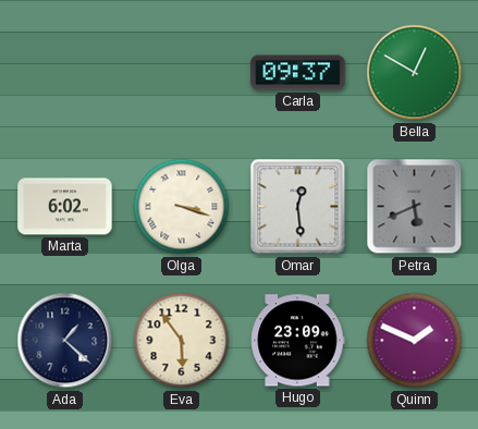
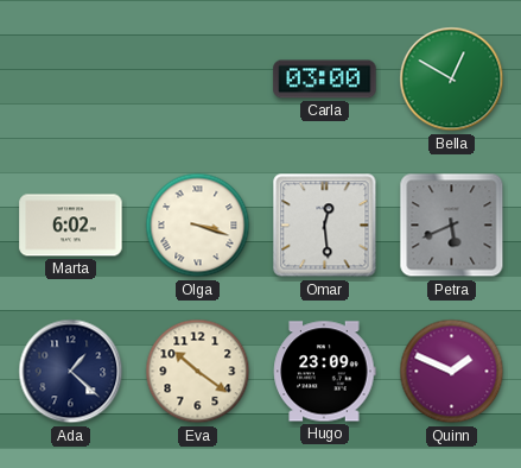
Carla: 09:37 -> 03:00
Eva: 5:54 -> 10:21
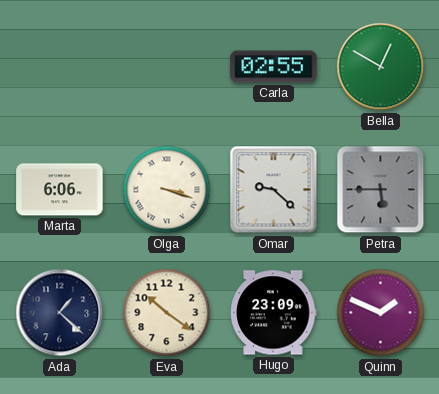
Carla: 03:00 -> 02:55
Marta: 6:02 -> 6:06
Omar: 12:29 -> 9:22
Petra: 5:41 -> 5:45
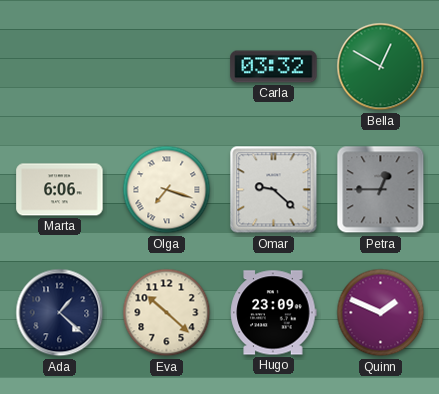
Carla: 02:55 -> 03:32
Olga: 3:18 -> 7:18
Petra: 5:45 -> 12:45
Eva: 10:21 -> 10:22
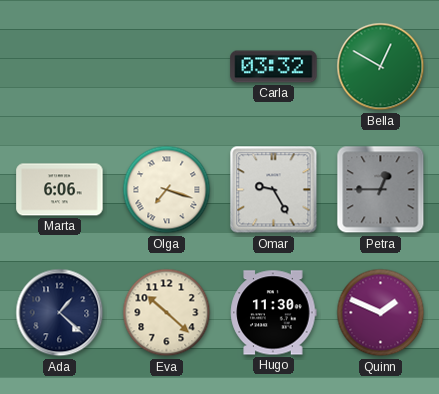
Omar: 9:22 -> 9:25
Hugo: 23:09 -> 11:30
